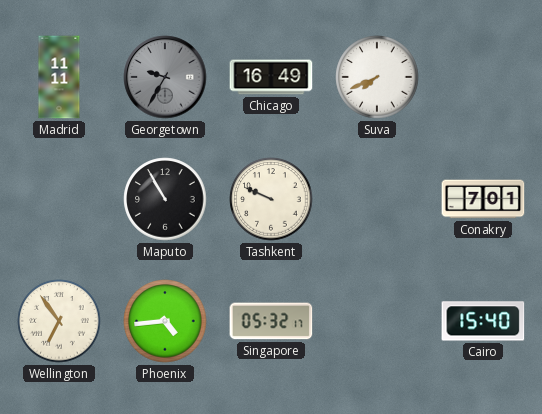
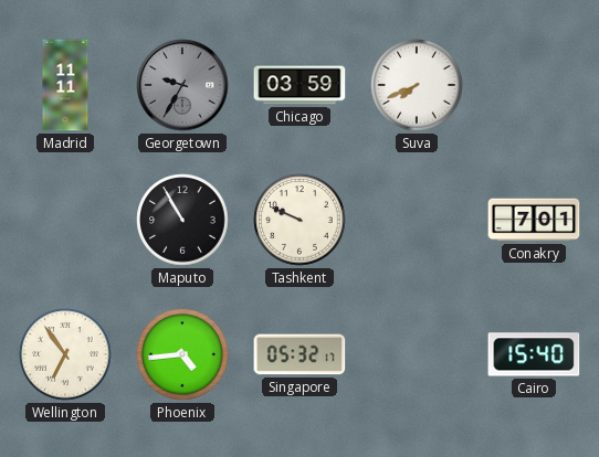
Chicago: 16:49 -> 03:59
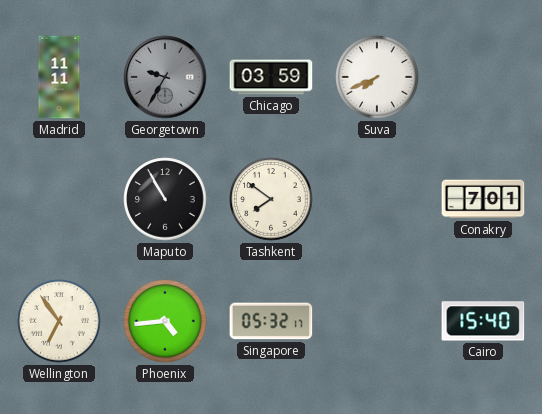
Tashkent: 9:49 -> 7:51
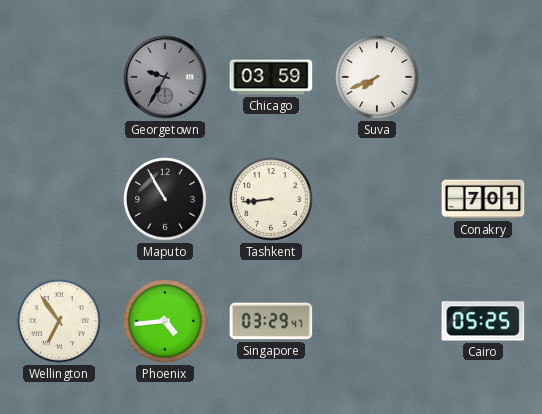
Madrid: 11:11 -> none
Tashkent: 7:51 -> 8:44
Singapore: 05:32 -> 03:29
Cairo: 15:40 -> 05:25
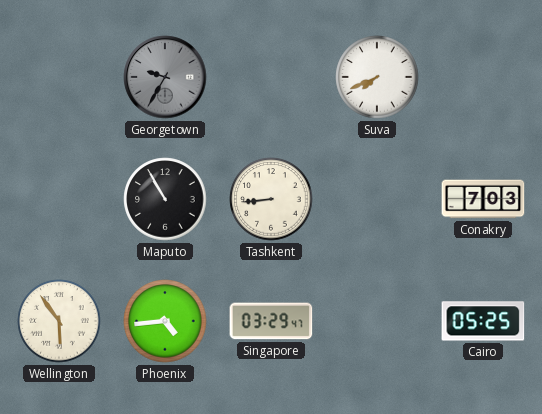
Chicago: 03:59 -> none
Conakry: 7:01 -> 7:03
Wellington: 6:54 -> 5:54
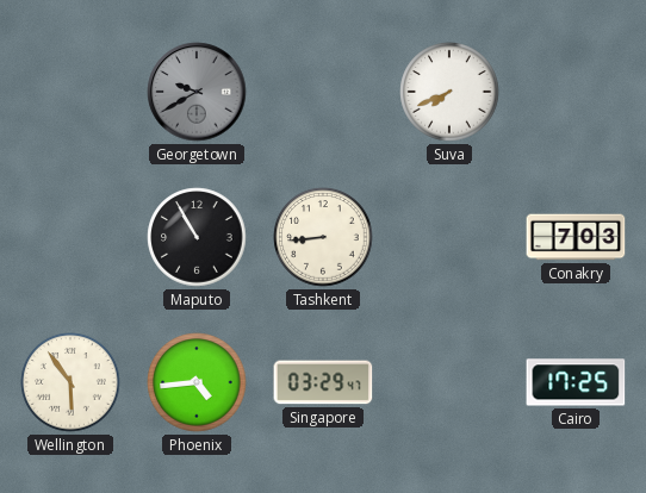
Georgetown: 9:35 -> 9:40
Cairo: 05:25 -> 17:25
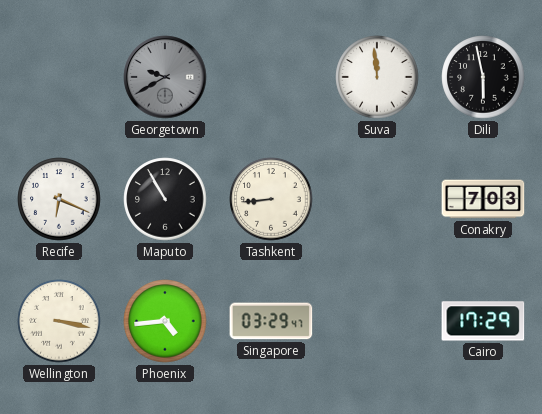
Suva: 7:41 -> 11:59
Dili: none -> 5:58
Recife: none -> 6:19
Wellington: 5:54 -> 3:17
Cairo: 17:25 -> 17:29
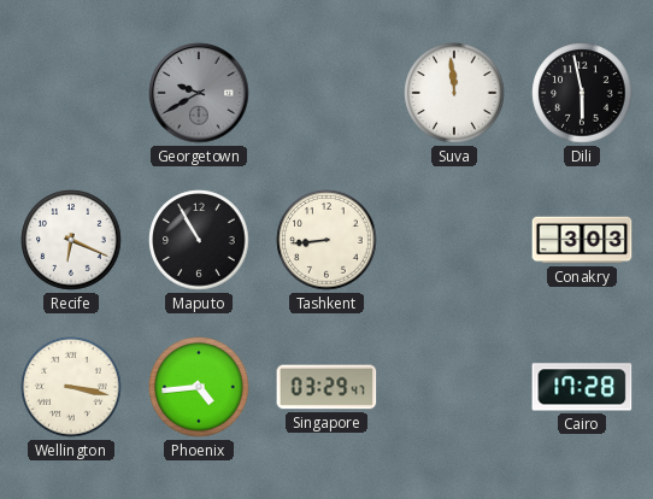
Conakry: 7:03 -> 3:03
Cairo: 17:29 -> 17:28
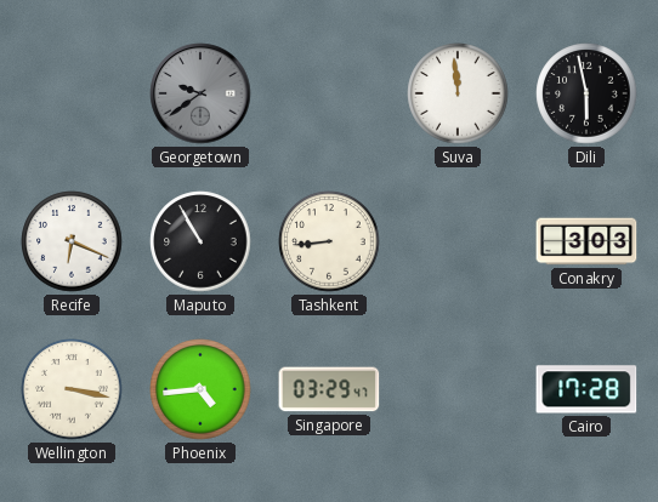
Georgetown: 9:40 -> 9:39
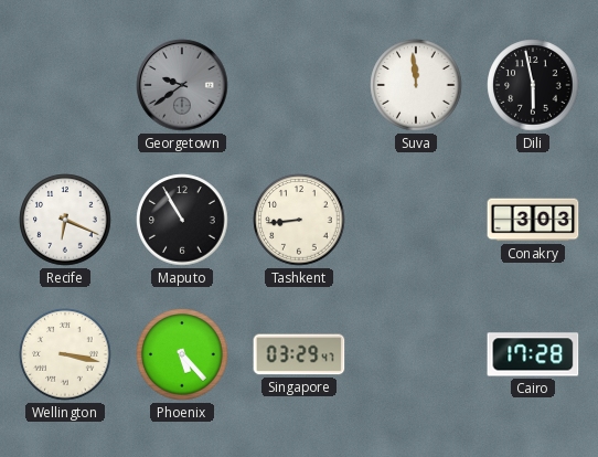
Phoenix: 4:44 -> 5:23
